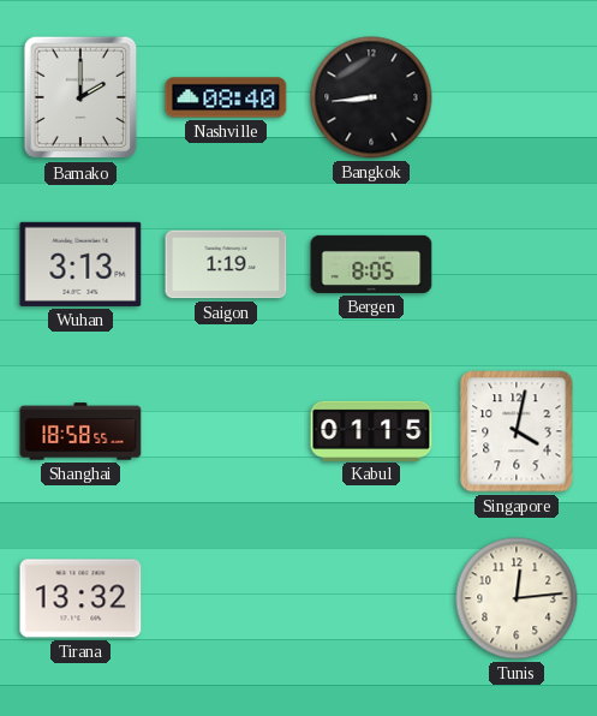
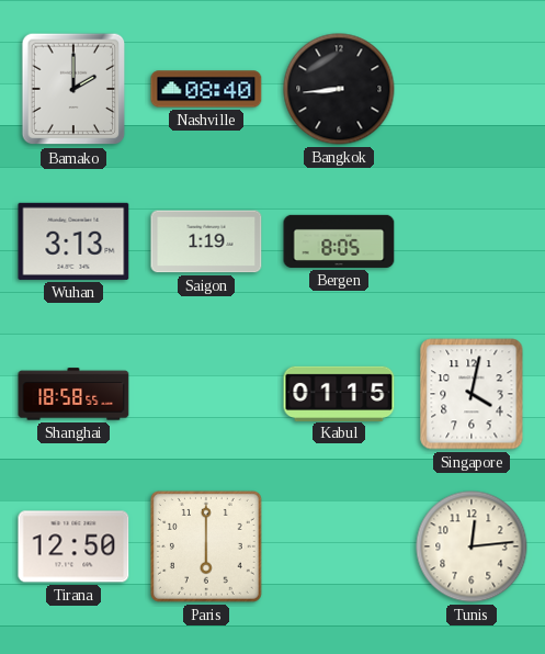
Tirana: 13:32 -> 12:50
Paris: none -> 6:00
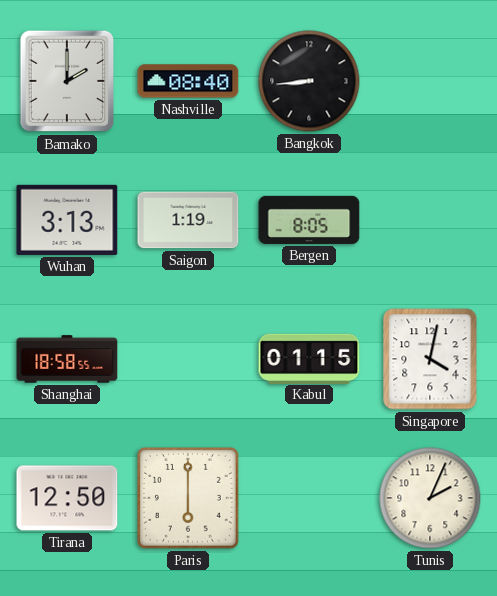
Tunis: 12:14 -> 2:04
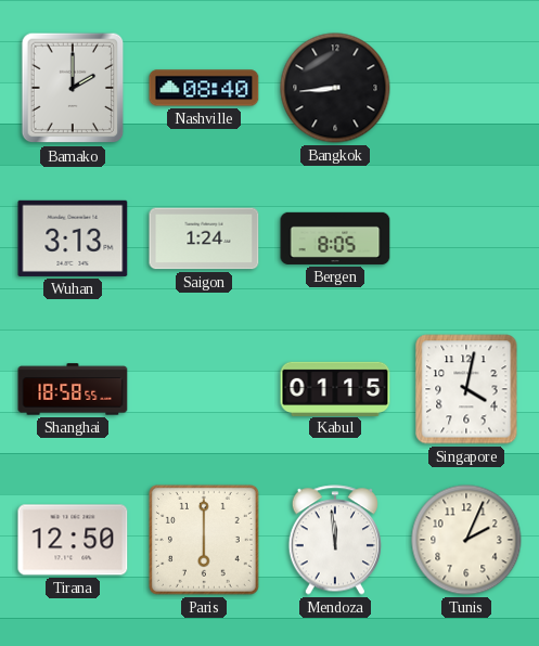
Saigon: 1:19 -> 1:24
Mendoza: none -> 11:59
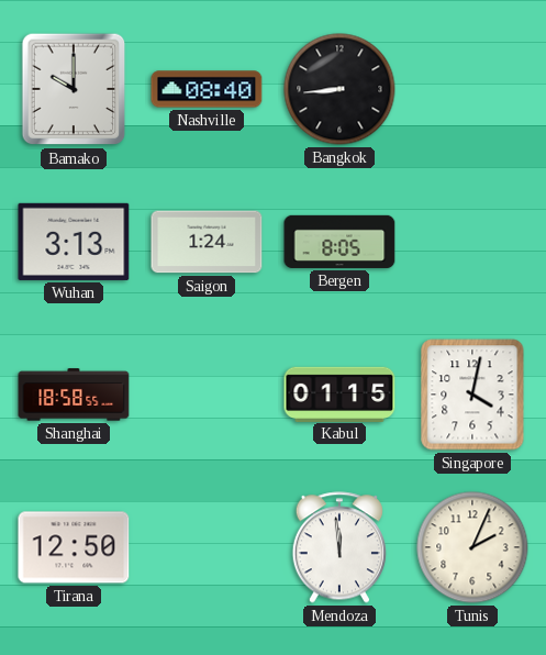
Bamako: 2:00 -> 10:00
Paris: 6:00 -> none
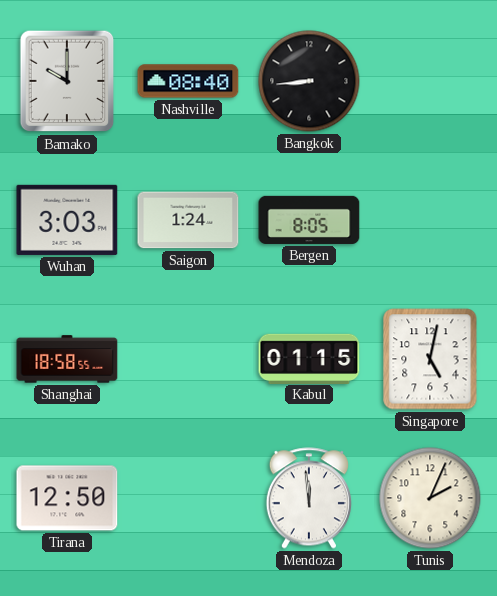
Wuhan: 3:13 -> 3:03
Singapore: 4:02 -> 5:02
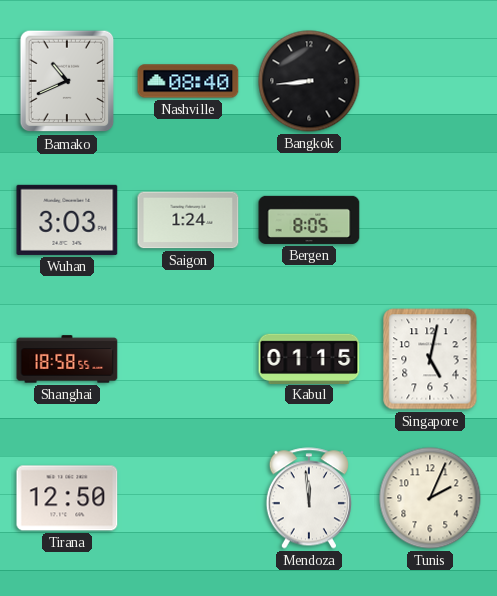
Bamako: 10:00 -> 10:41
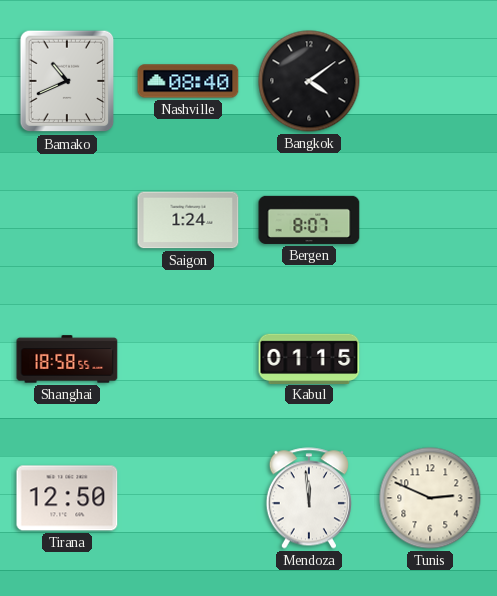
Bangkok: 8:44 -> 4:09
Wuhan: 3:03 -> none
Bergen: 8:05 -> 8:07
Singapore: 5:02 -> none
Tunis: 2:04 -> 2:49
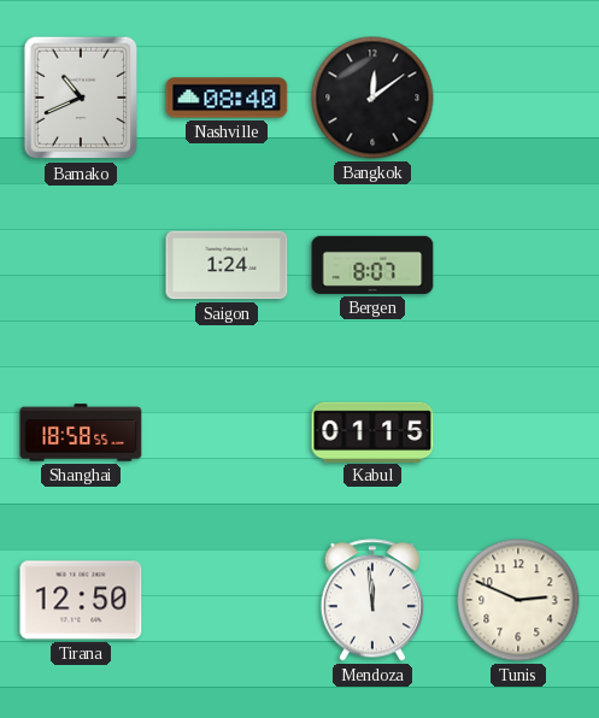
Bangkok: 4:09 -> 12:09
